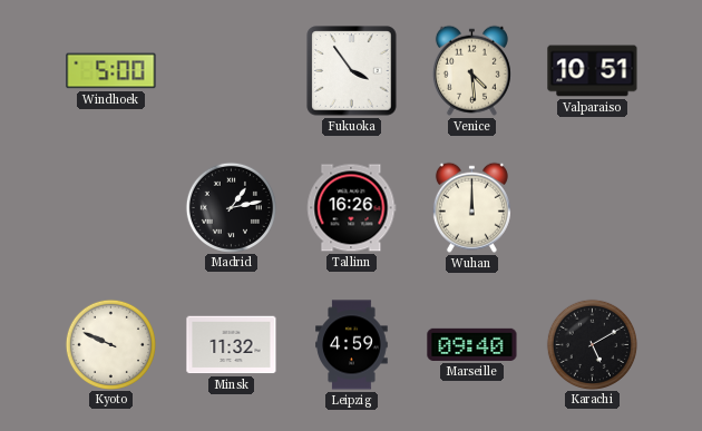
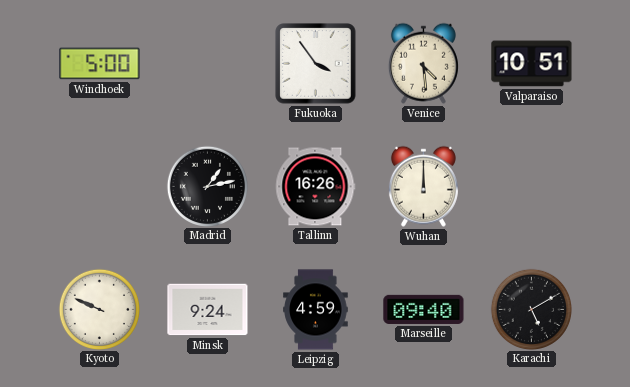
Minsk: 11:32 -> 9:24
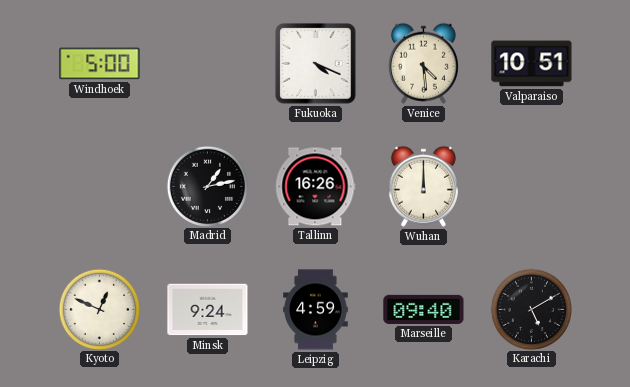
Fukuoka: 3:54 -> 4:19
Kyoto: 9:49 -> 12:49
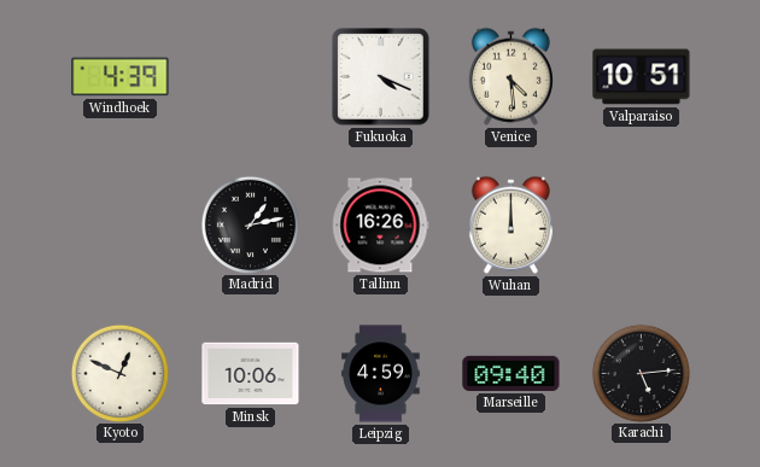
Windhoek: 5:00 -> 4:39
Minsk: 9:24 -> 10:06
Karachi: 5:10 -> 5:14
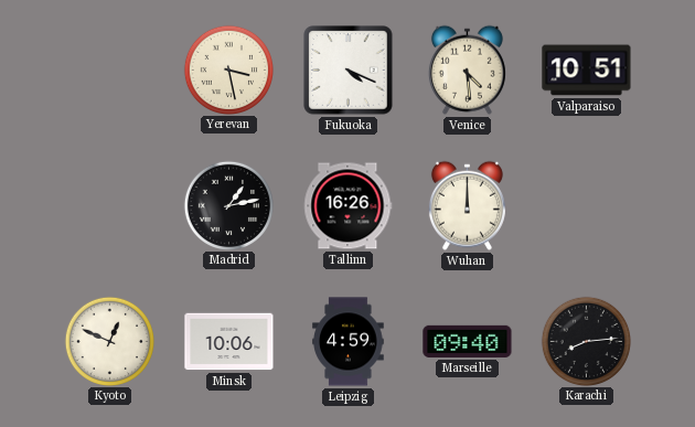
Windhoek: 4:39 -> none
Yerevan: none -> 3:28
Karachi: 5:14 -> 8:14
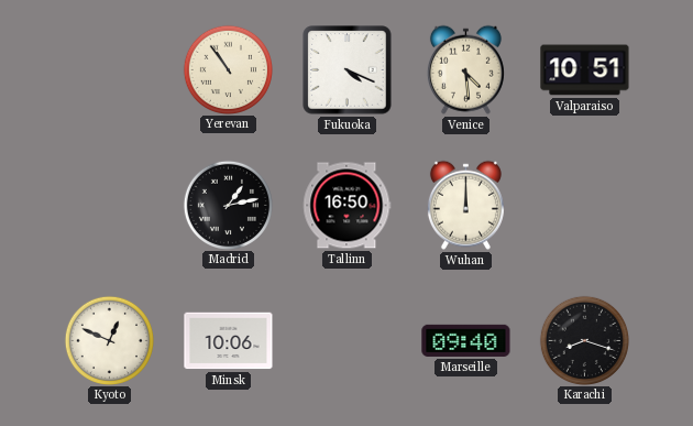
Yerevan: 3:28 -> 10:54
Tallinn: 16:26 -> 16:50
Leipzig: 4:59 -> none
Karachi: 8:14 -> 8:18
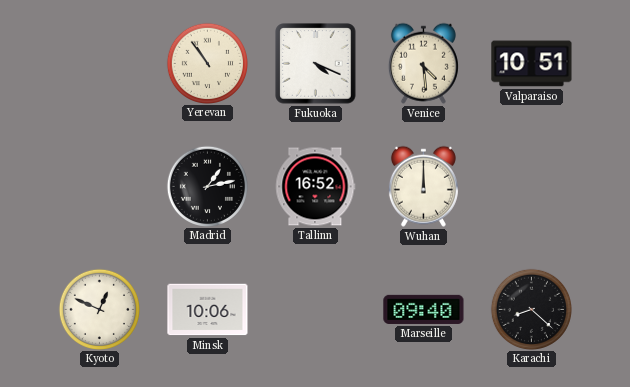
Tallinn: 16:50 -> 16:52
Karachi: 8:18 -> 8:22
